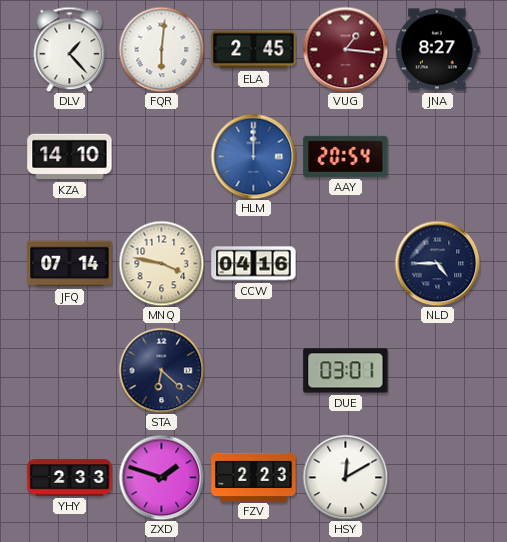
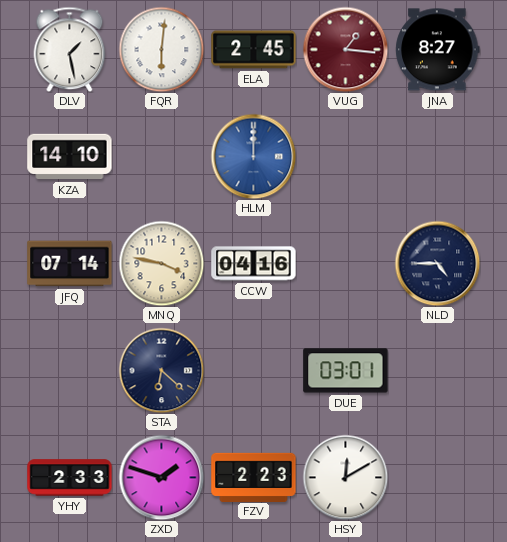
DLV: 1:23 -> 1:28
AAY: 20:54 -> none
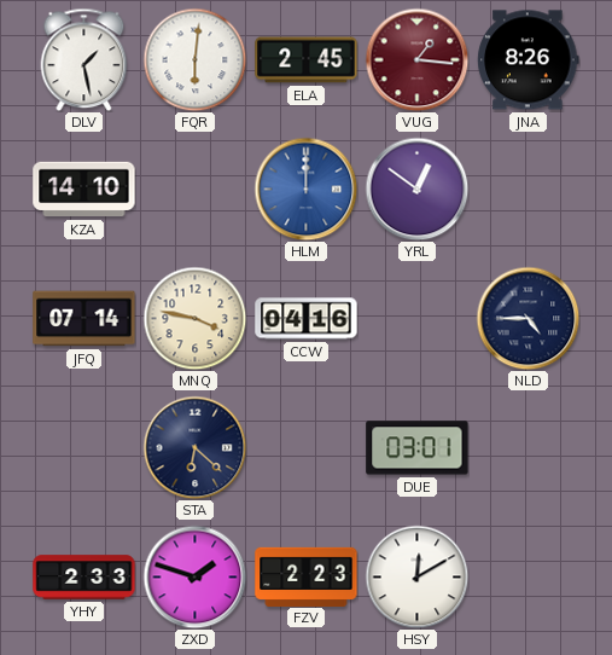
JNA: 8:27 -> 8:26
YRL: none -> 12:51
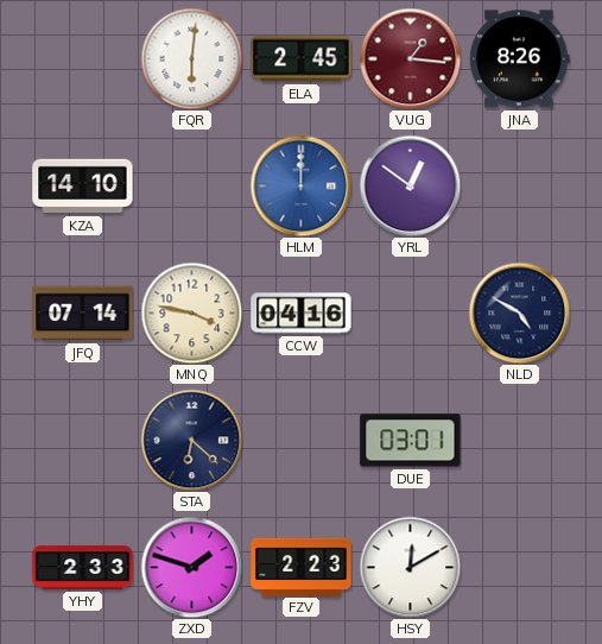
DLV: 1:28 -> none
NLD: 4:45 -> 4:50
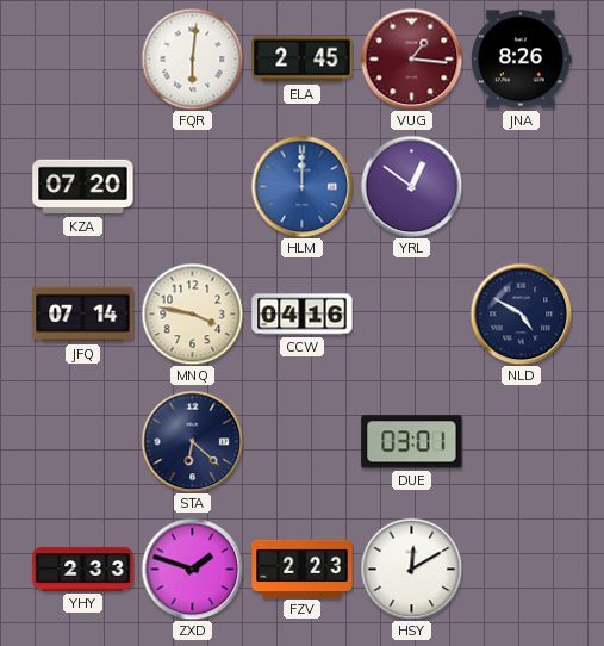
KZA: 14:10 -> 07:20
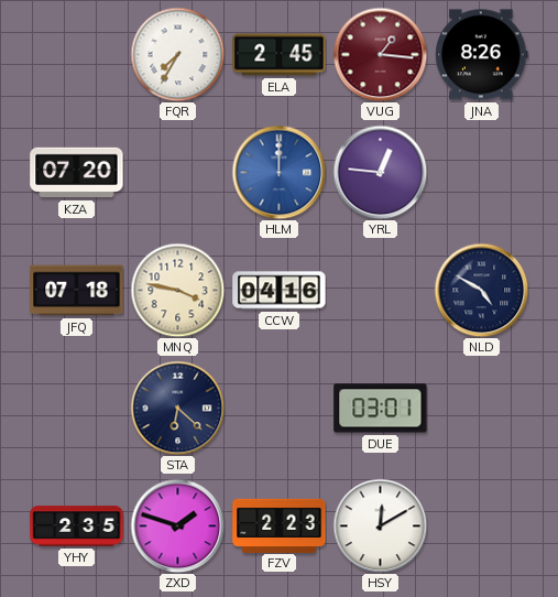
FQR: 6:01 -> 7:35
YRL: 12:51 -> 12:46
JFQ: 07:14 -> 07:18
YHY: 2:33 -> 2:35
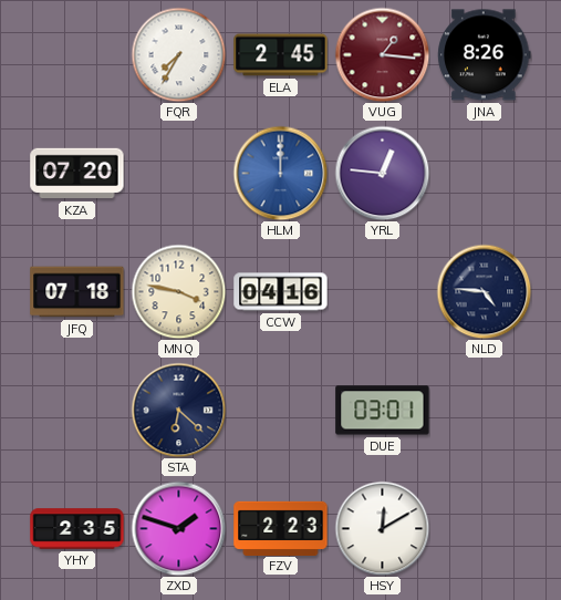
NLD: 4:50 -> 4:46
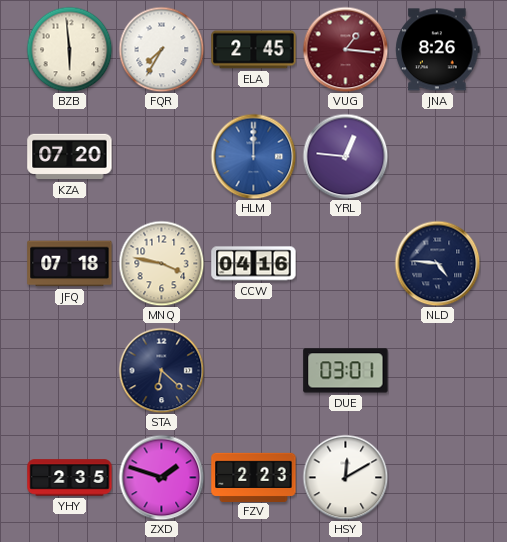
BZB: none -> 5:59
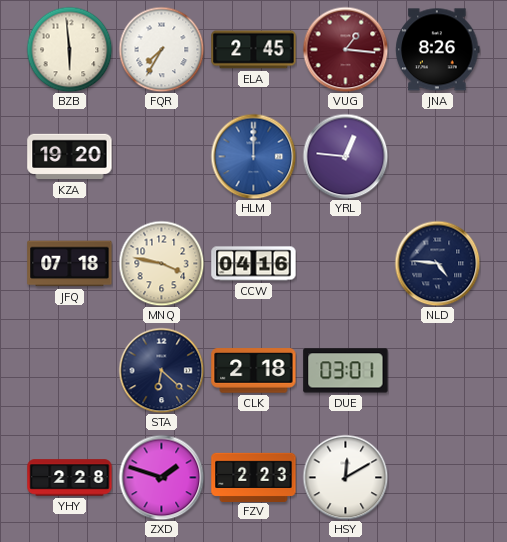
KZA: 07:20 -> 19:20
CLK: none -> 2:18
YHY: 2:35 -> 2:28
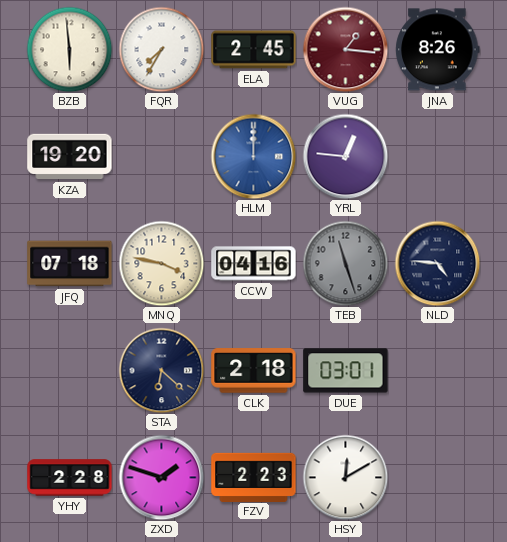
TEB: none -> 11:27
